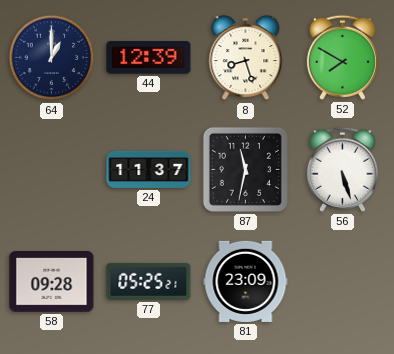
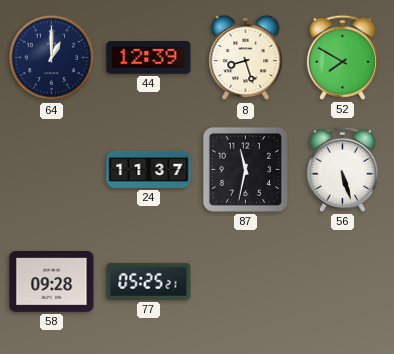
81: 23:09 -> none
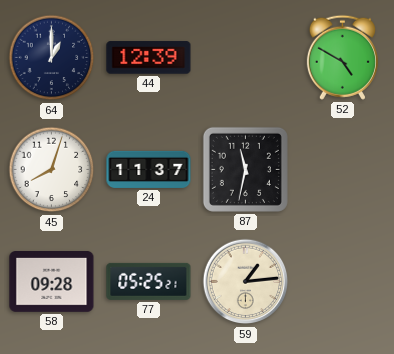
8: 8:27 -> none
52: 7:50 -> 4:50
45: none -> 8:03
56: 5:27 -> none
59: none -> 1:14
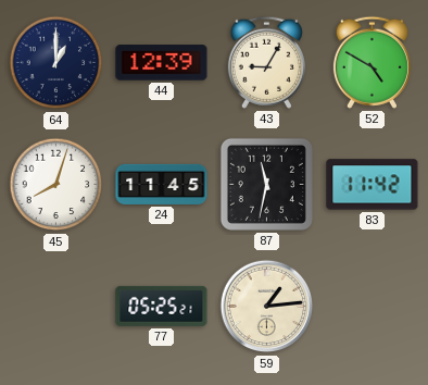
43: none -> 9:05
24: 11:37 -> 11:45
83: none -> 11:42
58: 09:28 -> none
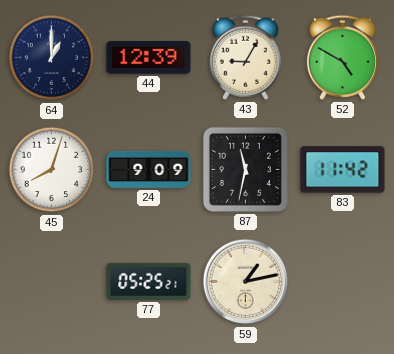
24: 11:45 -> 9:09
59: 1:14 -> 1:13
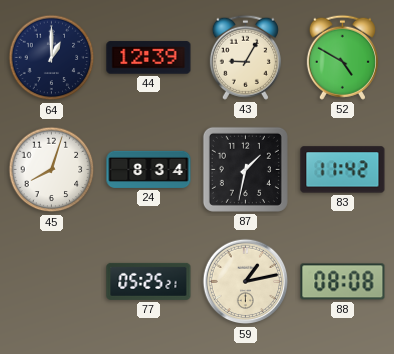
24: 9:09 -> 8:34
87: 11:32 -> 1:32
88: none -> 08:08
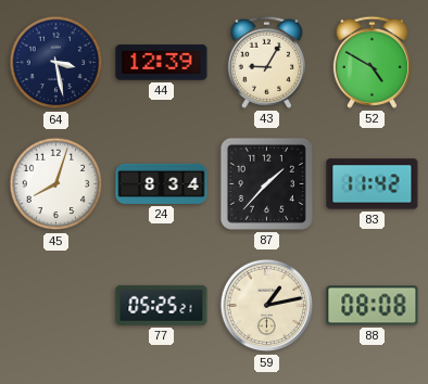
64: 1:00 -> 3:28
87: 1:32 -> 1:37
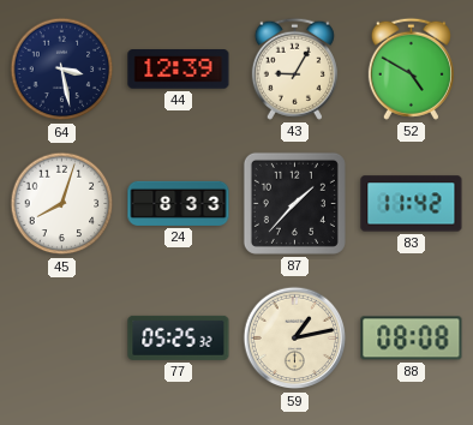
24: 8:34 -> 8:33
77: 05:25:21 -> 05:25:32
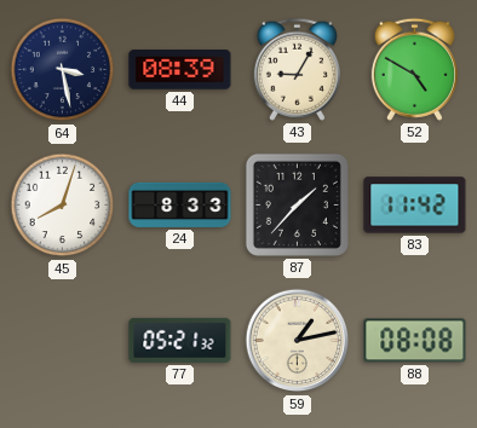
44: 12:39 -> 08:39
77: 05:25 -> 05:21
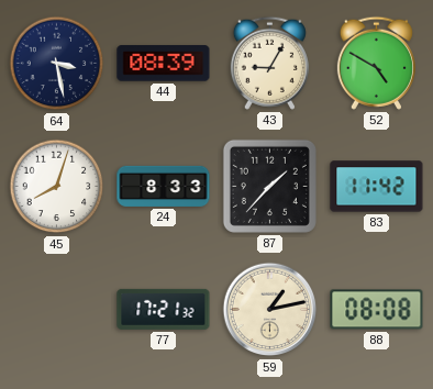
77: 05:21 -> 17:21
